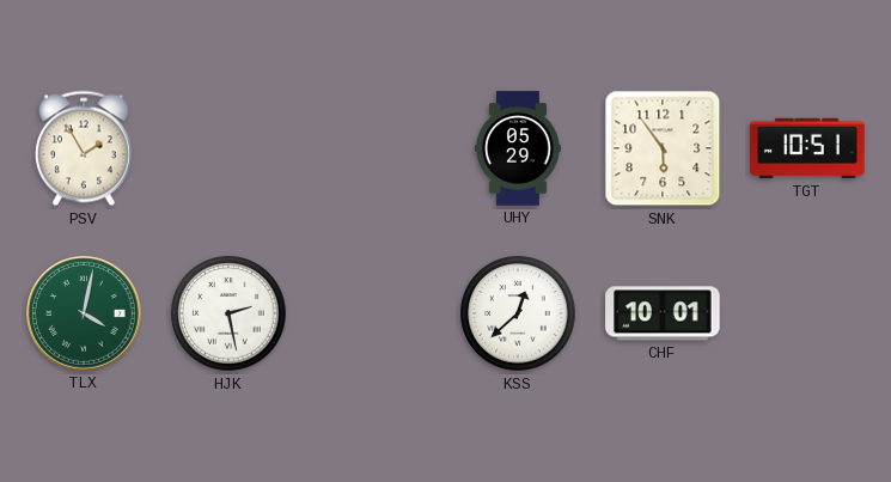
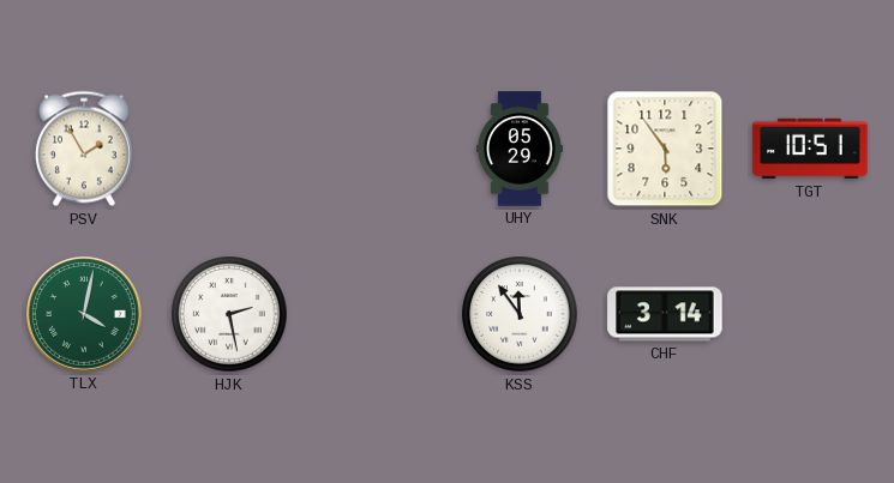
KSS: 12:38 -> 11:54
CHF: 10:01 -> 3:14
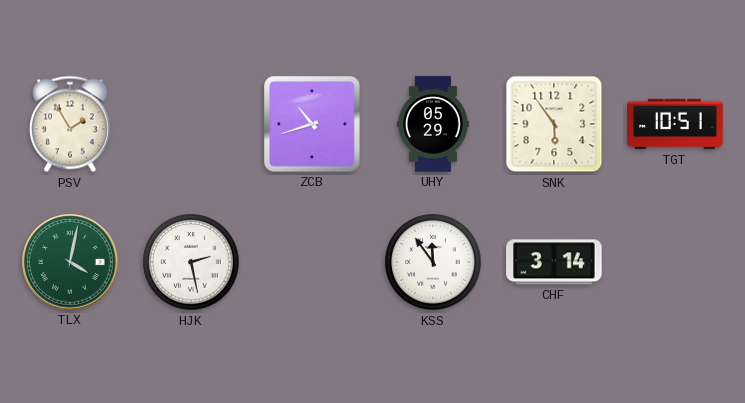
ZCB: none -> 10:42
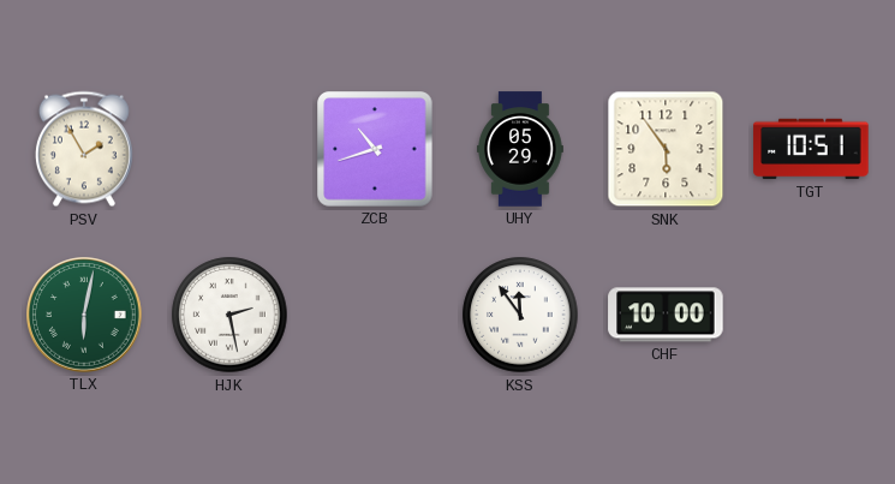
TLX: 4:02 -> 6:02
CHF: 3:14 -> 10:00
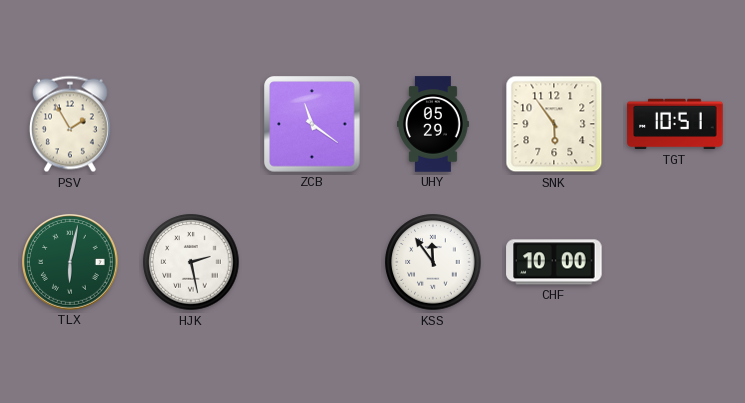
ZCB: 10:42 -> 11:21
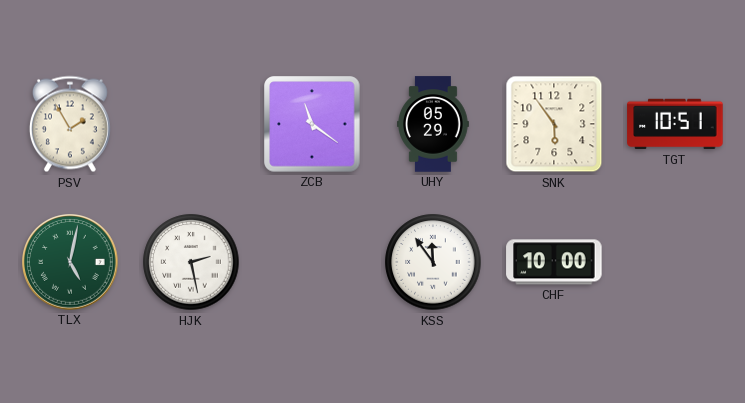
TLX: 6:02 -> 5:02
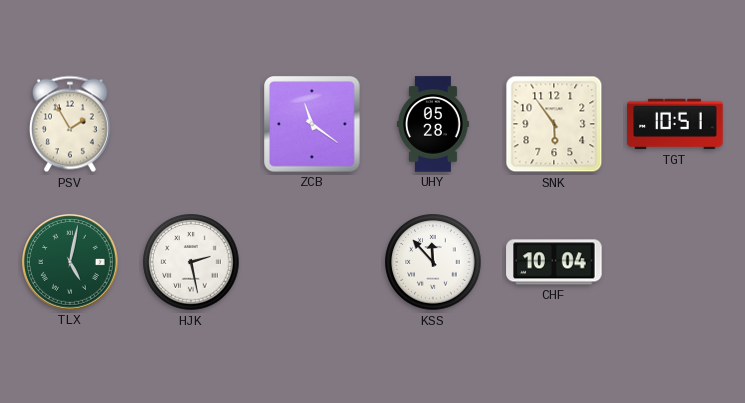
UHY: 05:29 -> 05:28
KSS: 11:54 -> 11:53
CHF: 10:00 -> 10:04
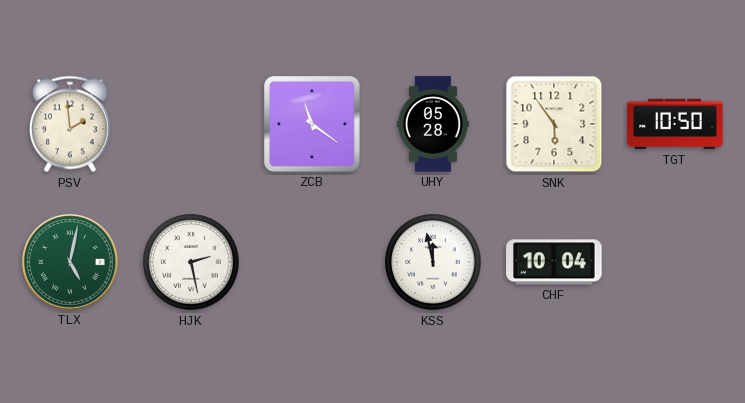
PSV: 1:55 -> 1:59
TGT: 10:51 -> 10:50
KSS: 11:53 -> 11:58
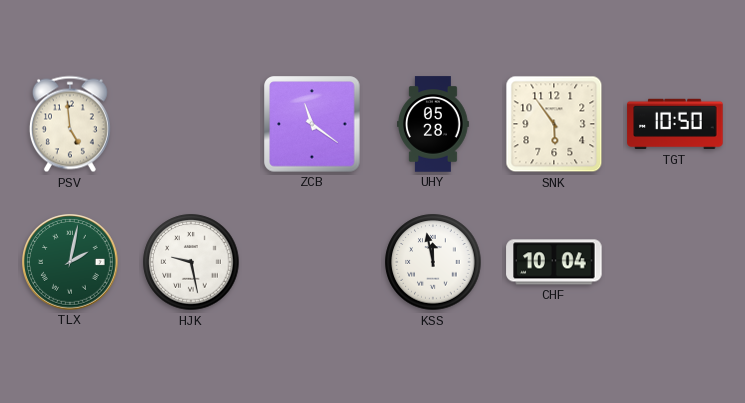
PSV: 1:59 -> 4:59
TLX: 5:02 -> 2:02
HJK: 2:28 -> 9:28
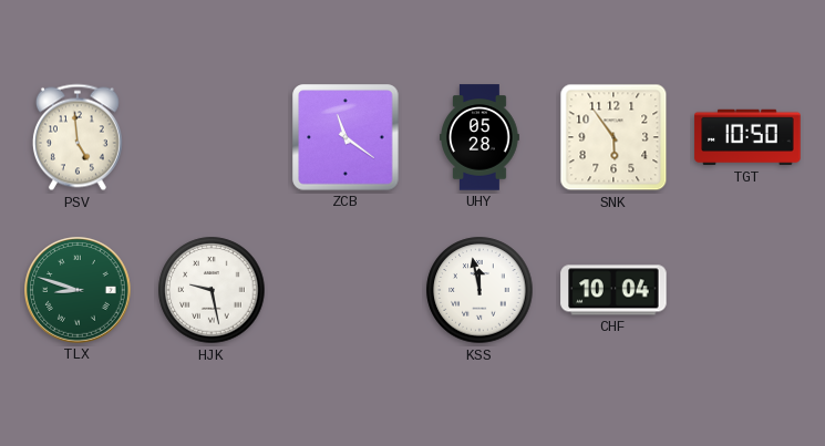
TLX: 2:02 -> 8:48
